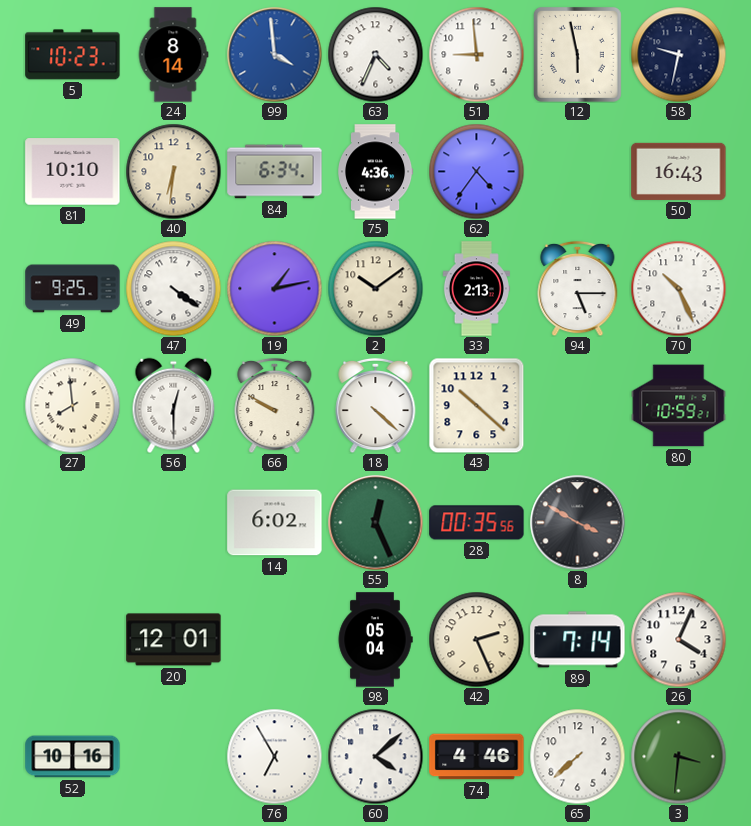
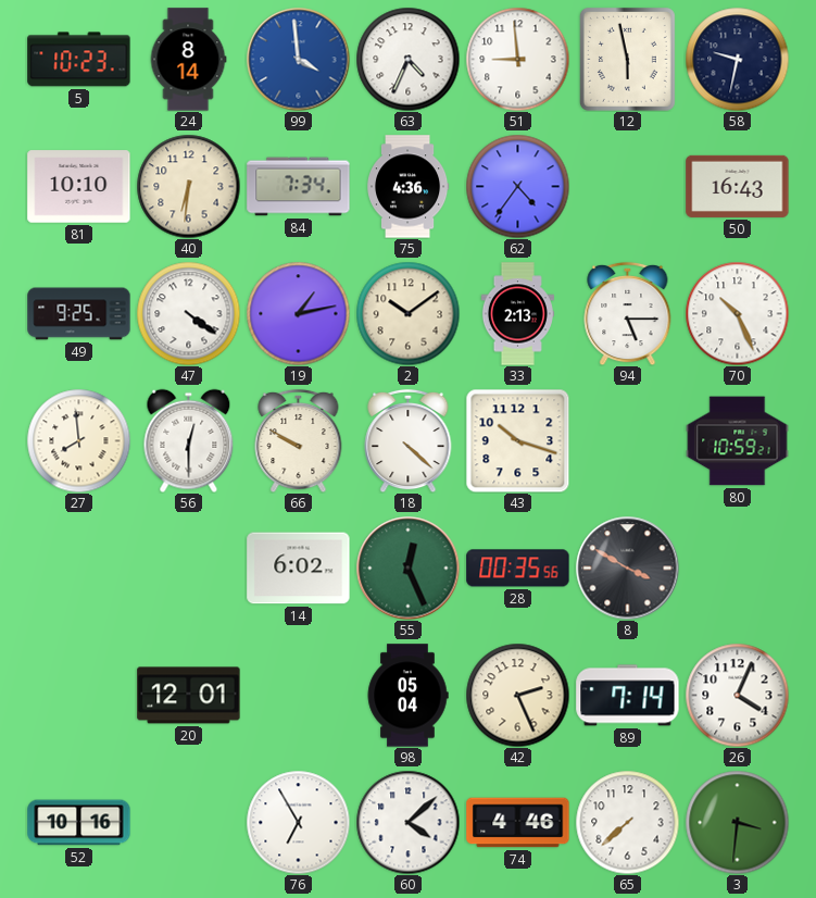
84: 6:34 -> 7:34
43: 10:22 -> 10:18
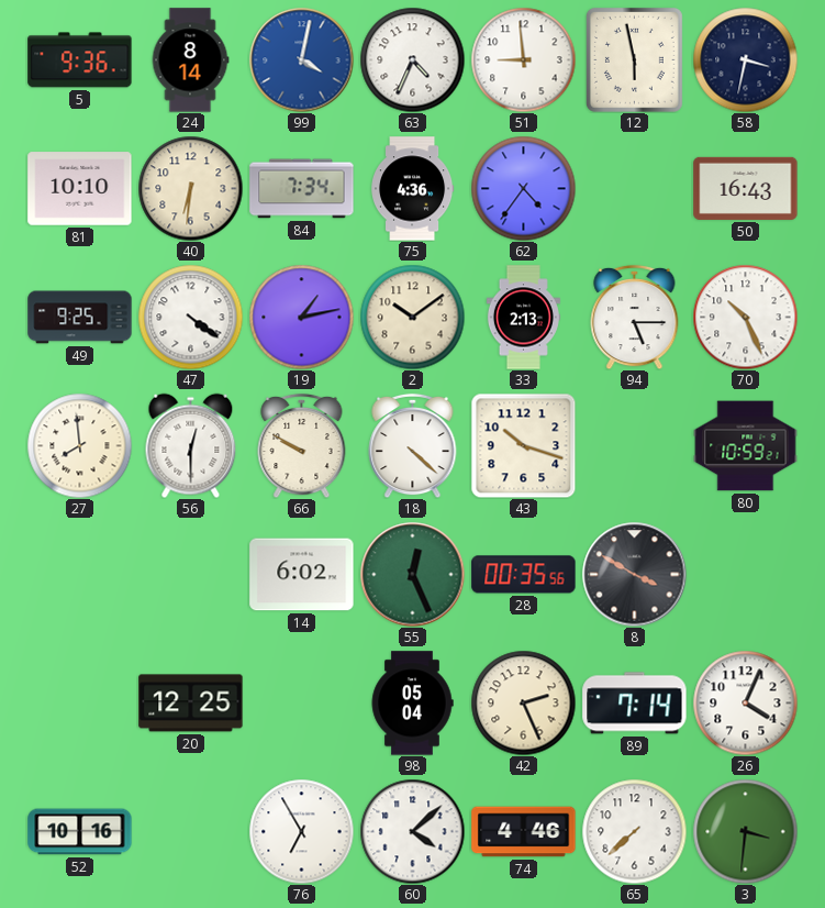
5: 10:23 -> 9:36
99: 3:59 -> 4:02
58: 9:32 -> 3:32
20: 12:01 -> 12:25
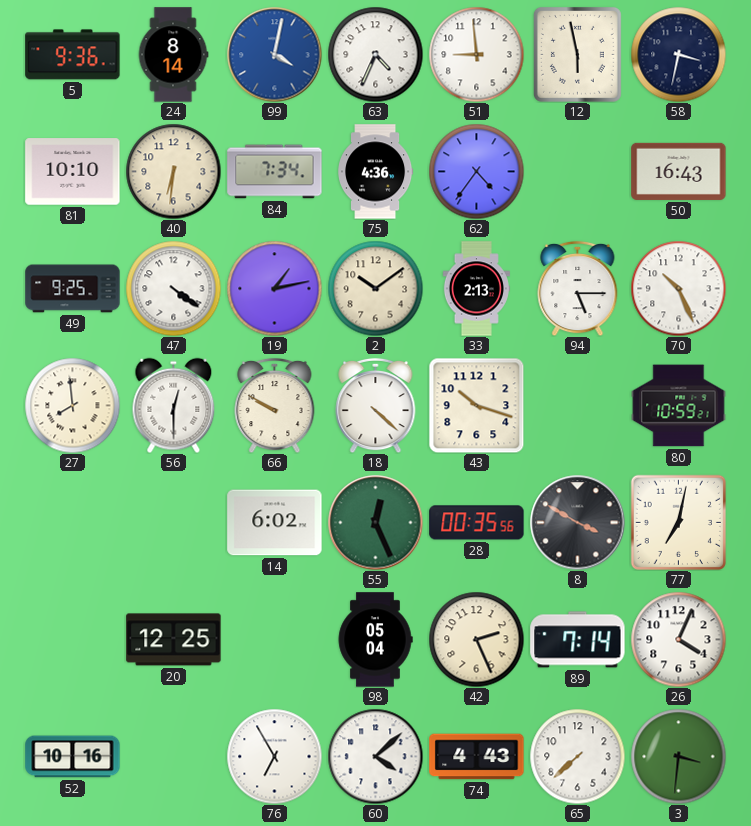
77: none -> 7:02
74: 4:46 -> 4:43
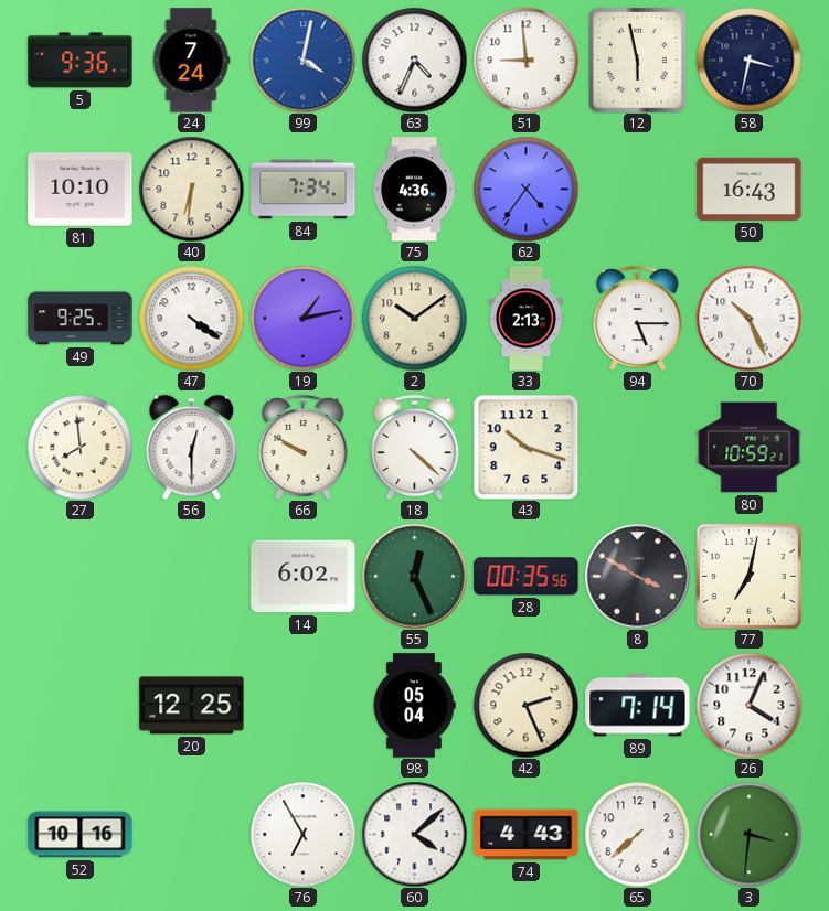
24: 8:14 -> 7:24
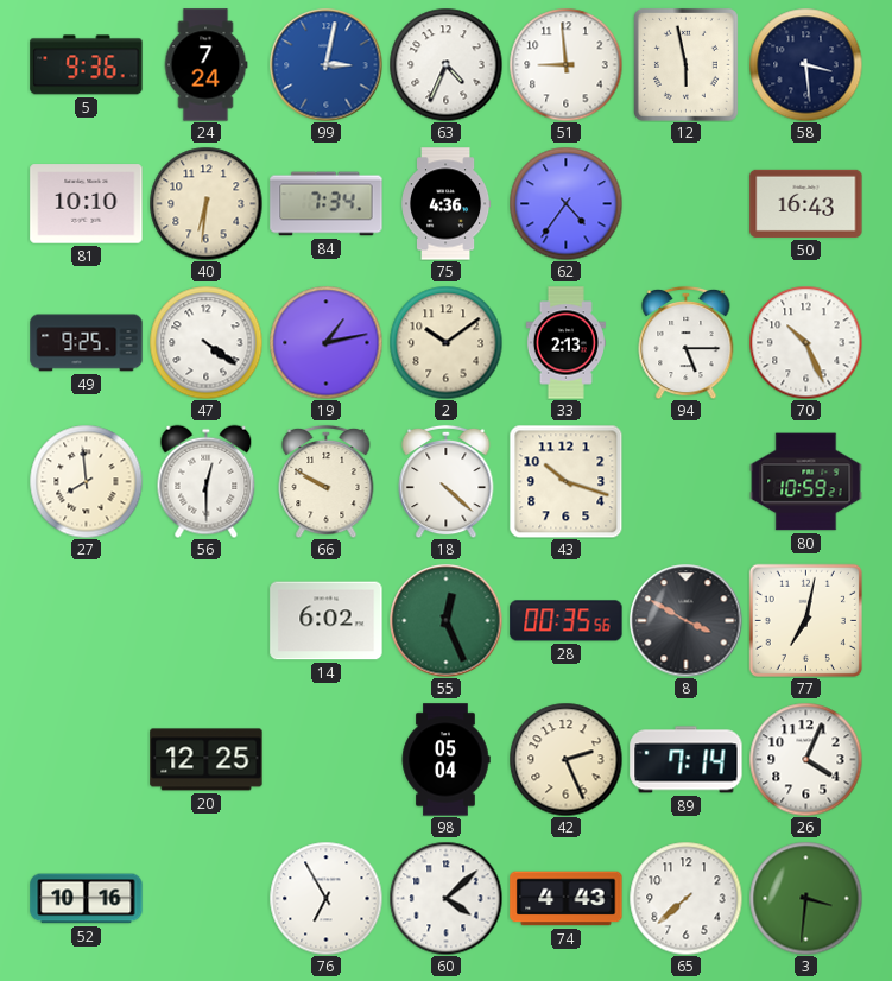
99: 4:02 -> 3:02
58: 3:32 -> 3:29
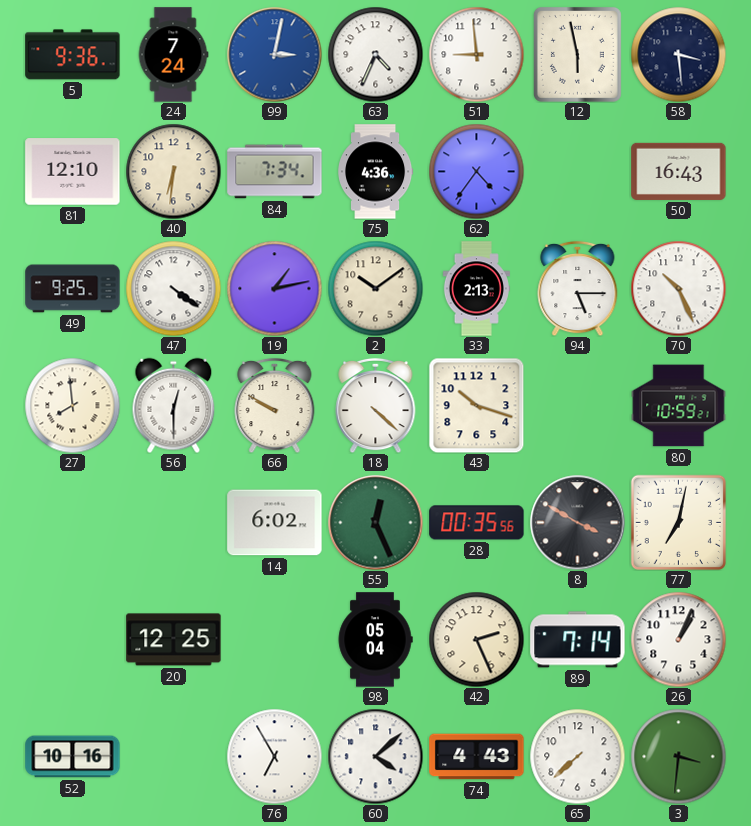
81: 10:10 -> 12:10
26: 4:04 -> 1:04
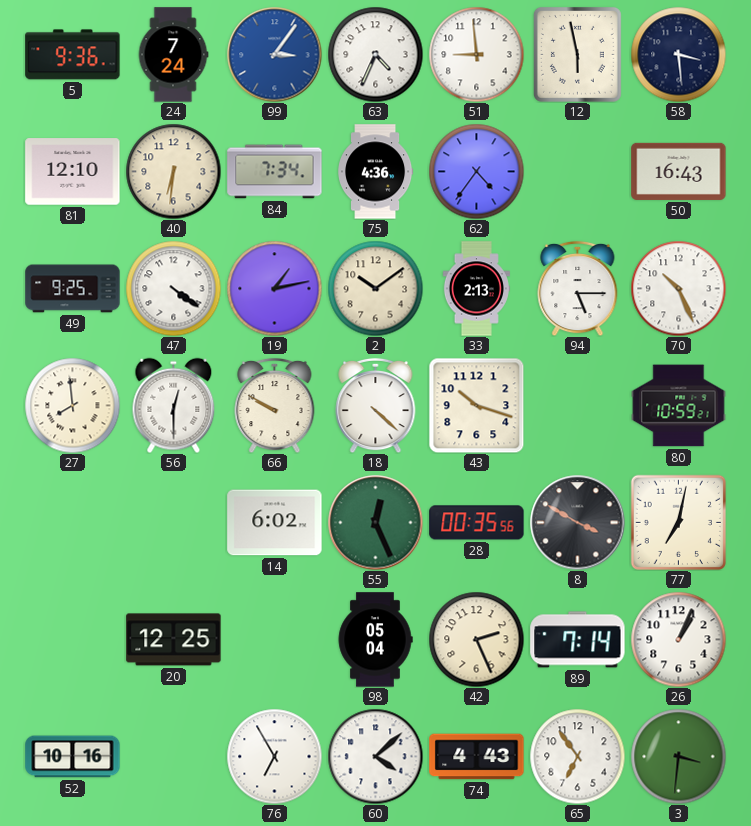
99: 3:02 -> 3:06
65: 7:38 -> 6:54
